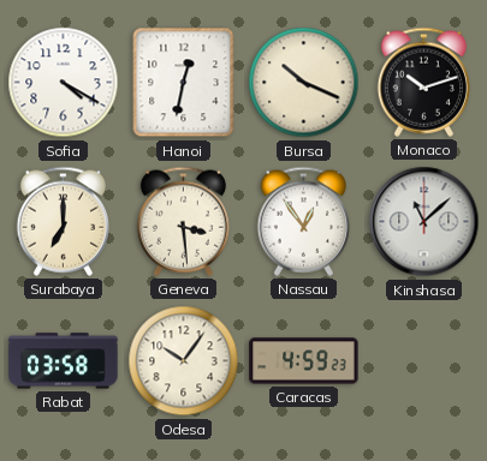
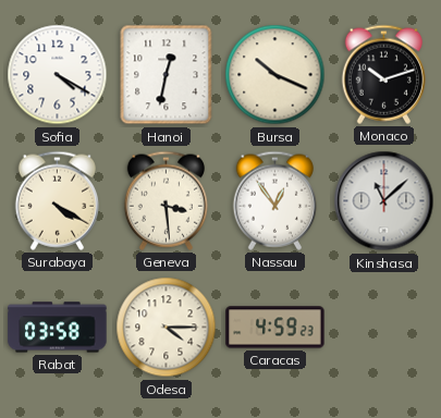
Surabaya: 7:00 -> 4:20
Odesa: 10:06 -> 4:15
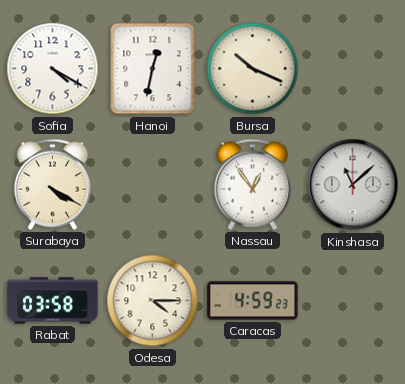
Monaco: 10:12 -> none
Geneva: 3:29 -> none
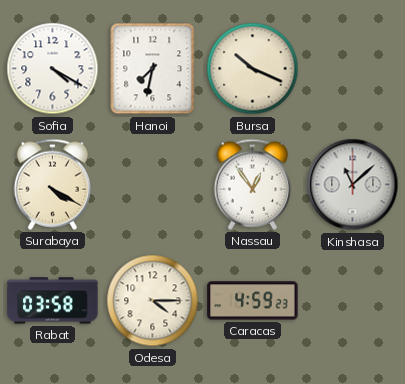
Hanoi: 12:32 -> 7:32
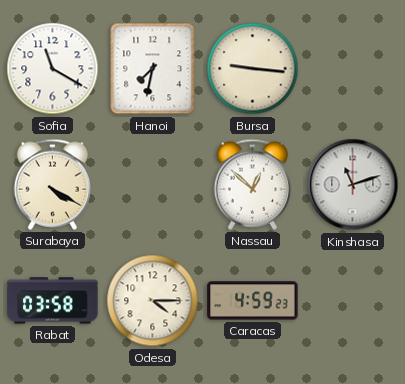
Sofia: 4:20 -> 11:20
Bursa: 10:19 -> 9:16
Nassau: 12:54 -> 12:52
Kinshasa: 11:08 -> 11:12
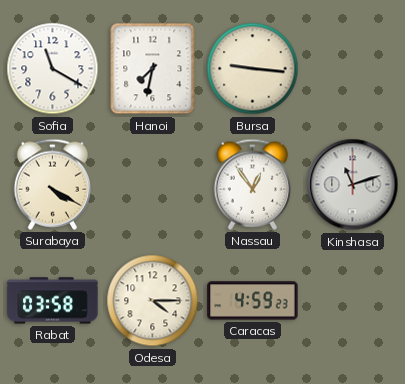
Nassau: 12:52 -> 12:54
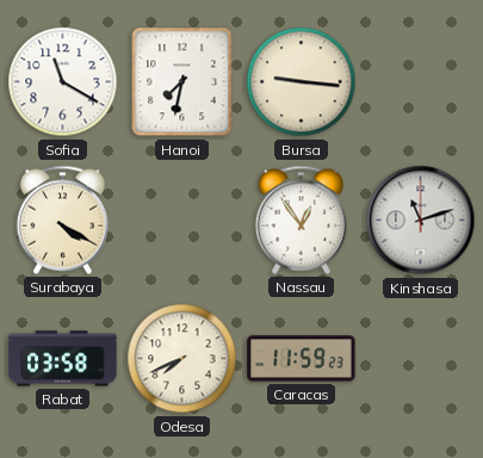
Odesa: 4:15 -> 7:41
Caracas: 4:59 -> 11:59
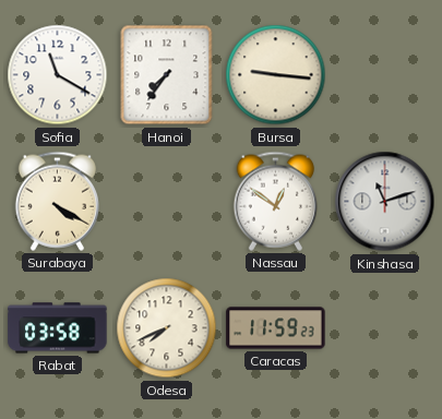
Hanoi: 7:32 -> 7:36
Nassau: 12:54 -> 12:51
